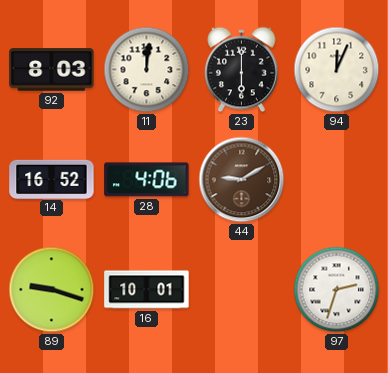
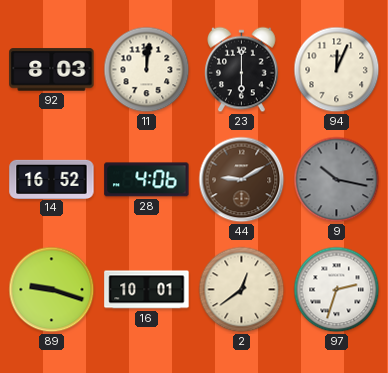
9: none -> 10:17
2: none -> 12:39
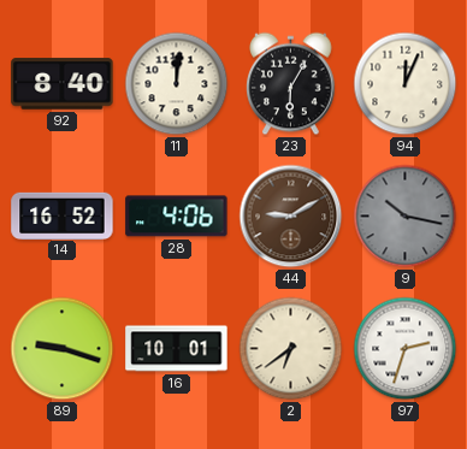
92: 8:03 -> 8:40
23: 6:00 -> 6:05
2: 12:39 -> 6:39
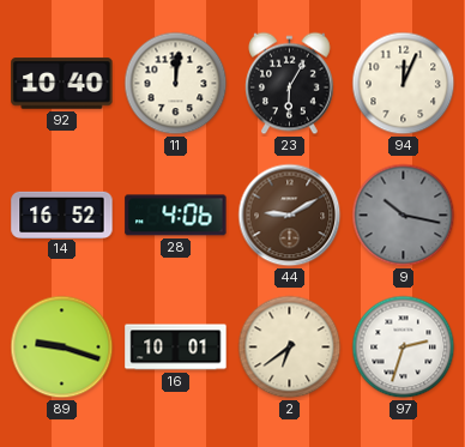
92: 8:40 -> 10:40
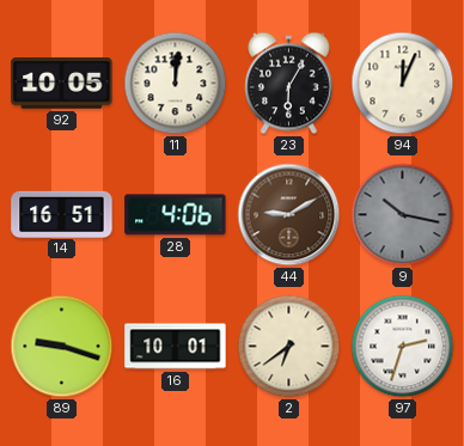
92: 10:40 -> 10:05
14: 16:52 -> 16:51
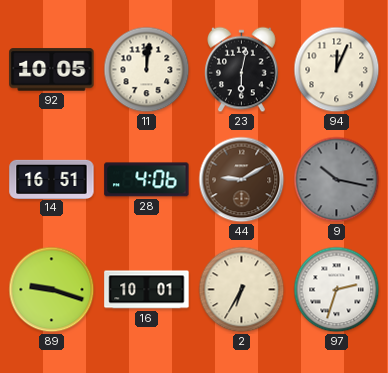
23: 6:05 -> 6:02
2: 6:39 -> 6:35
